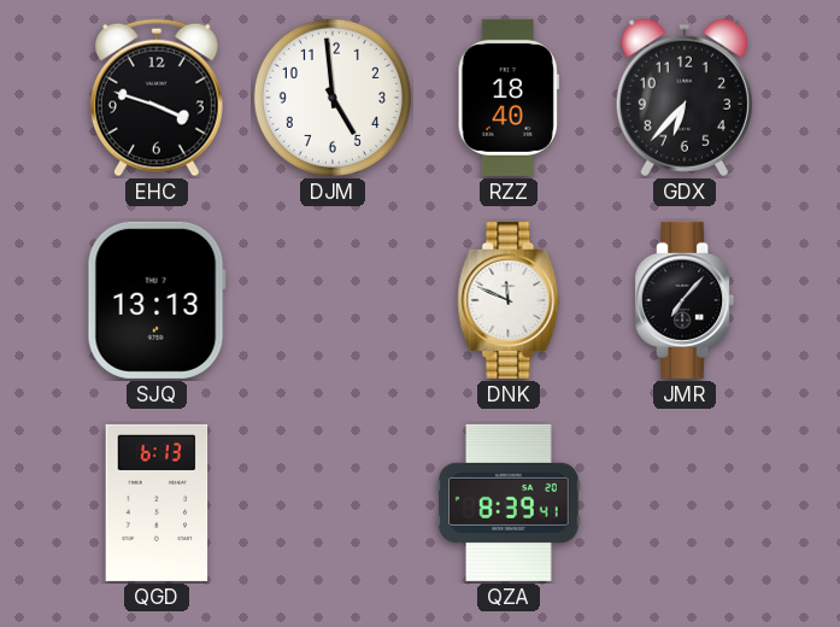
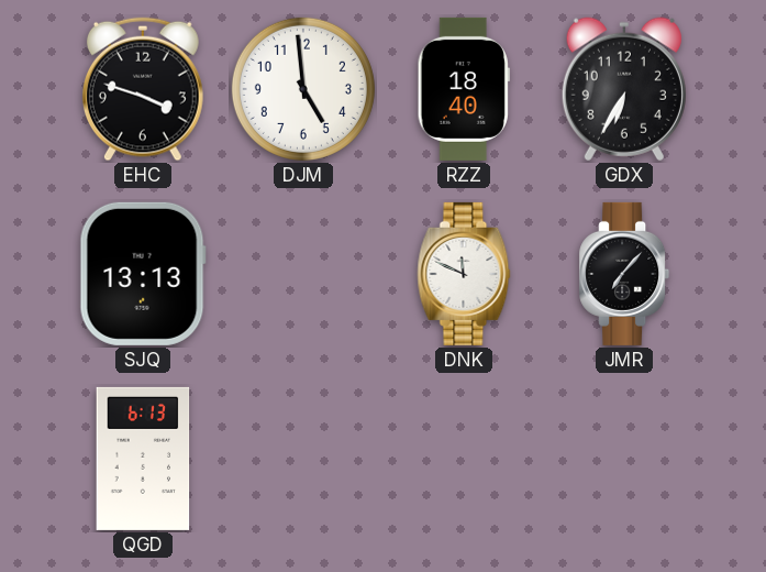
GDX: 6:37 -> 6:35
QZA: 8:39 -> none
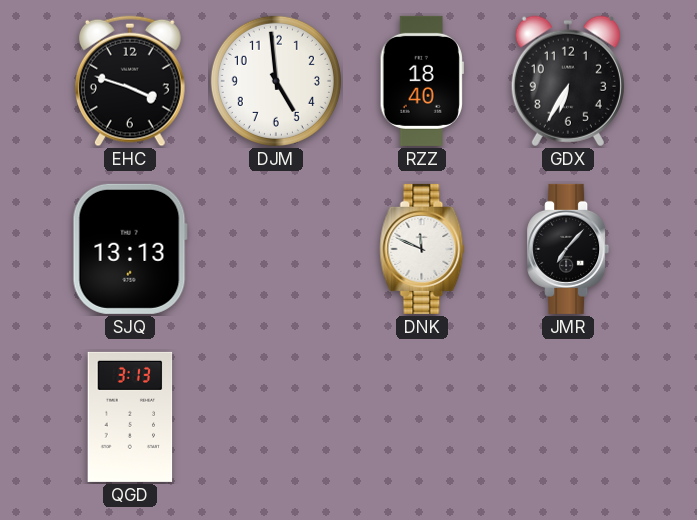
QGD: 6:13 -> 3:13
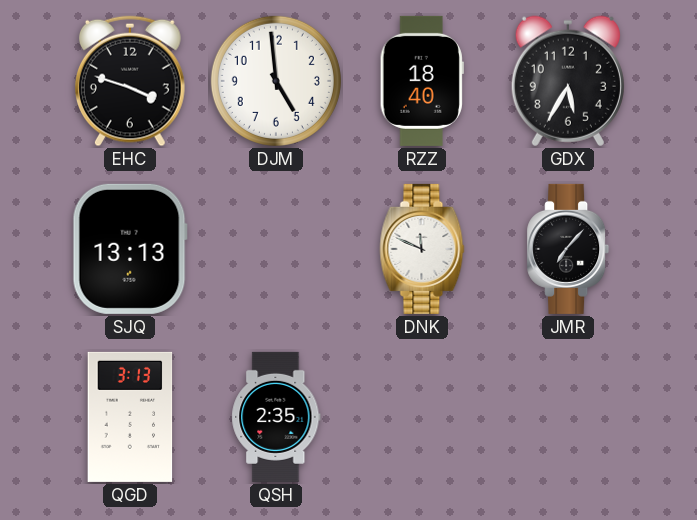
GDX: 6:35 -> 5:35
QSH: none -> 2:35
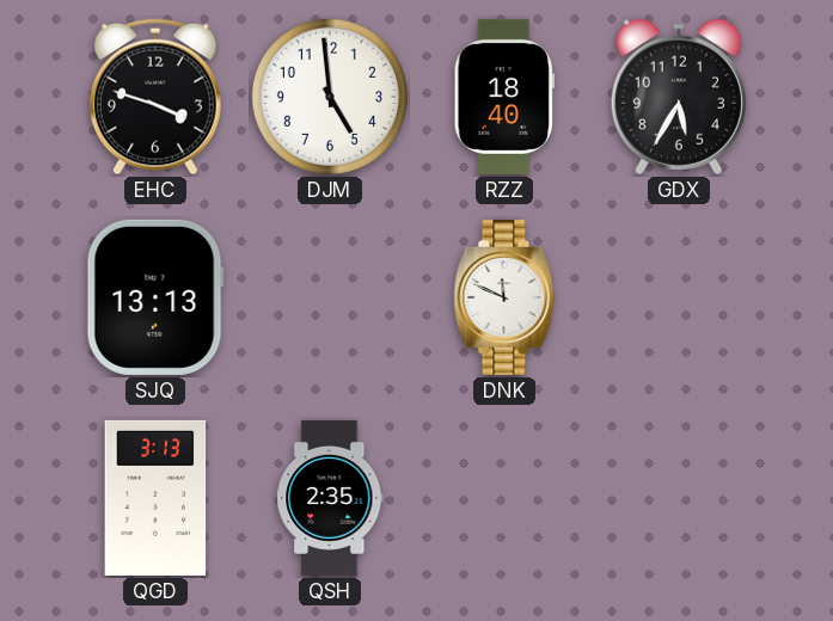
JMR: 7:07 -> none
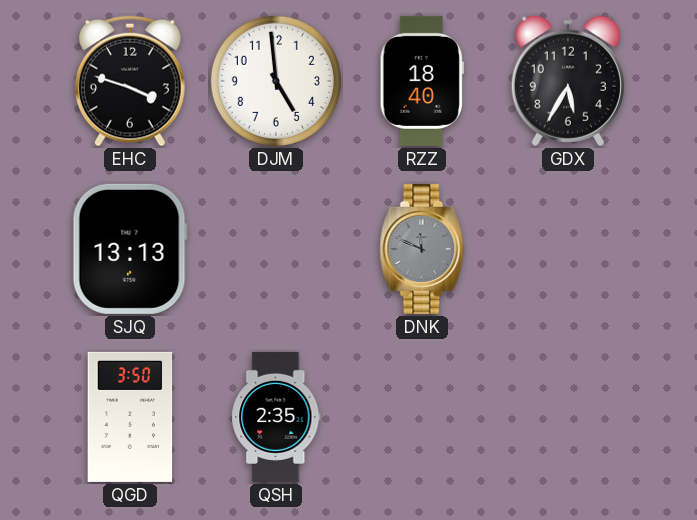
DNK dial: white -> grey
QGD: 3:13 -> 3:50
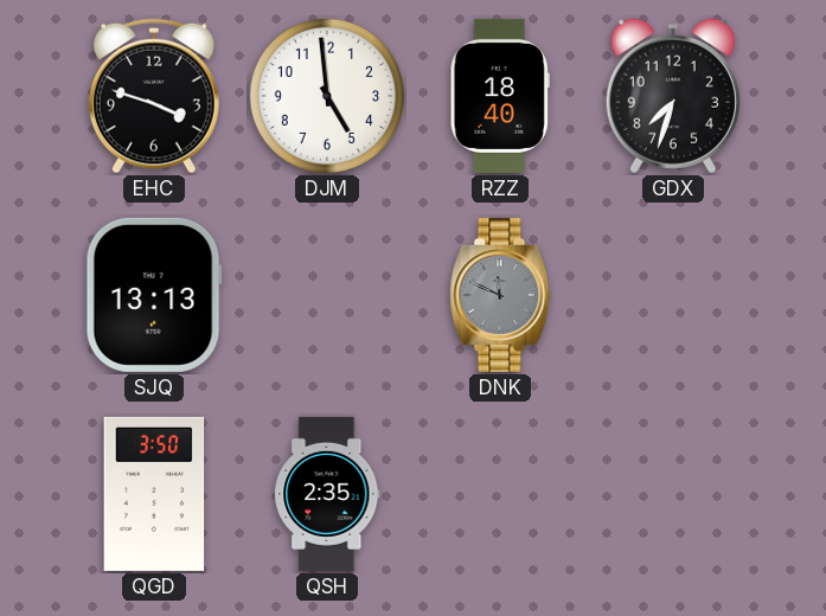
GDX: 5:35 -> 7:33
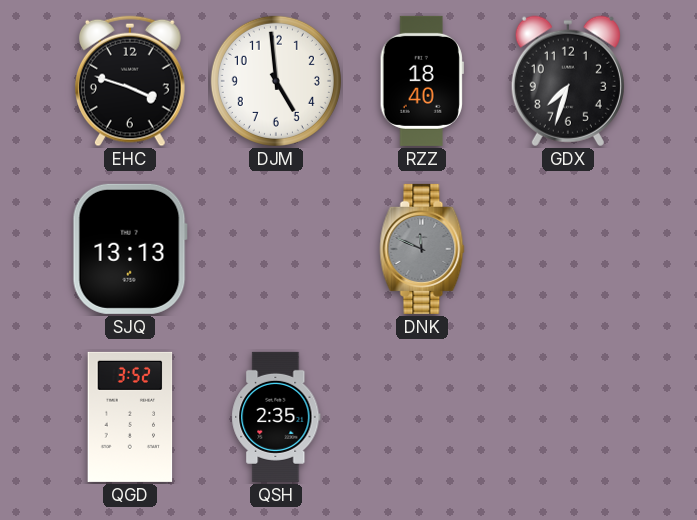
QGD: 3:50 -> 3:52
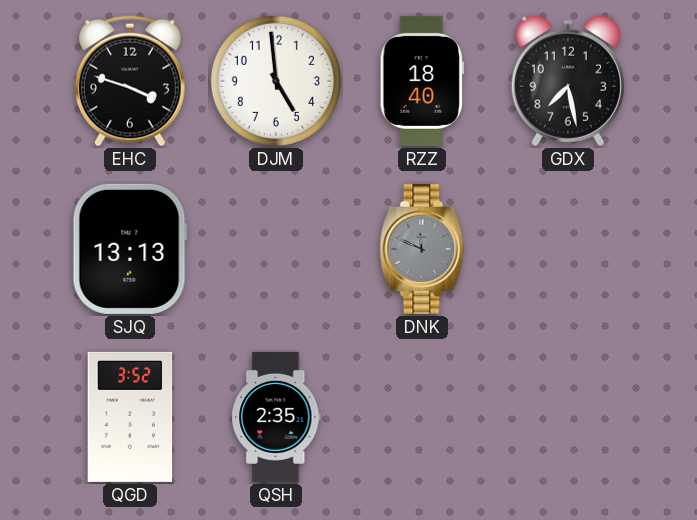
GDX: 7:33 -> 7:28
